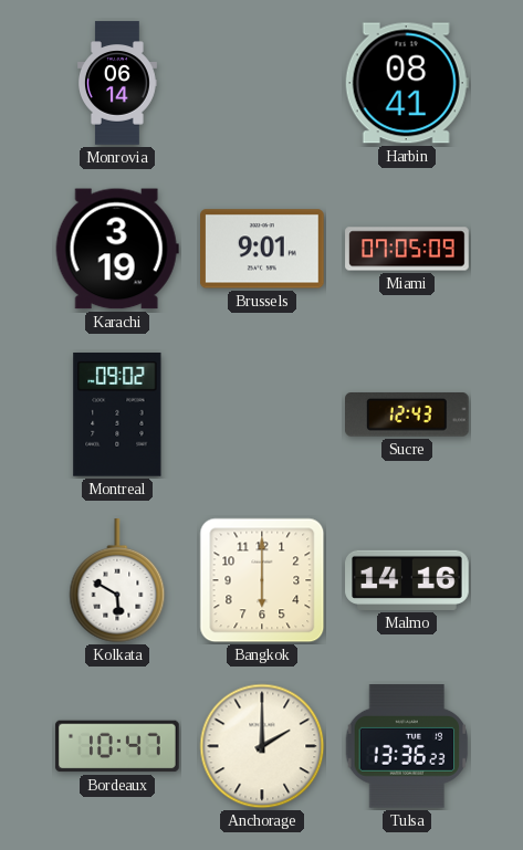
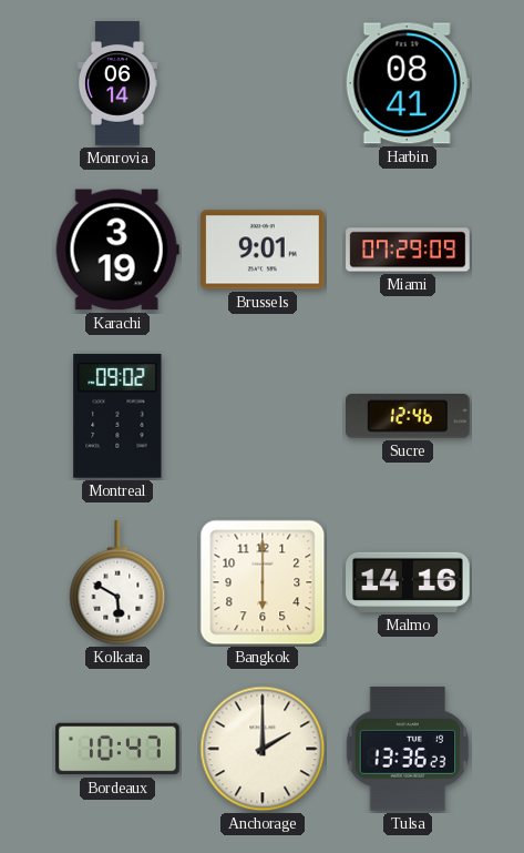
Miami: 07:05 -> 07:29
Sucre: 12:43 -> 12:46
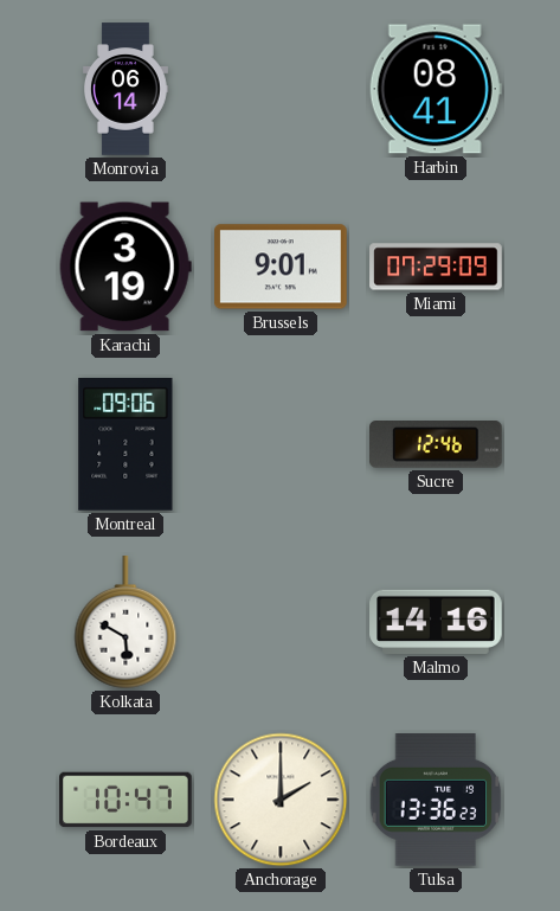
Montreal: 09:02 -> 09:06
Bangkok: 6:00 -> none
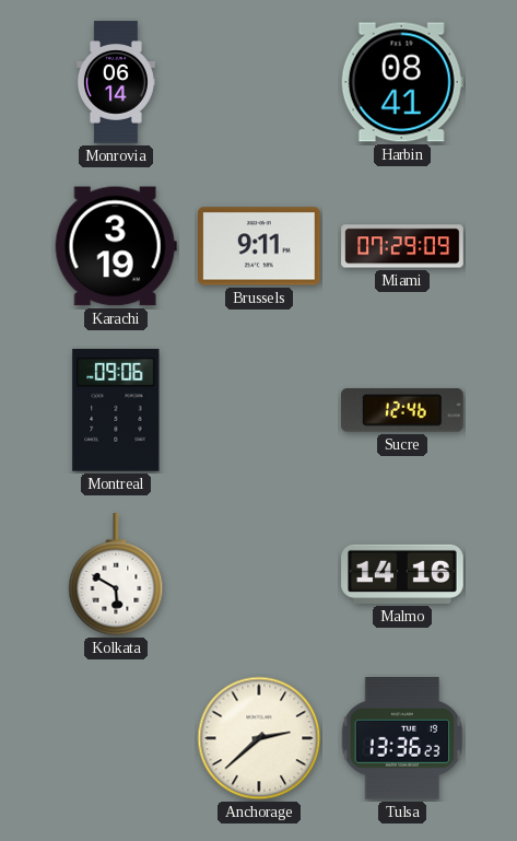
Brussels: 9:01 -> 9:11
Bordeaux: 10:47 -> none
Anchorage: 2:00 -> 2:38
